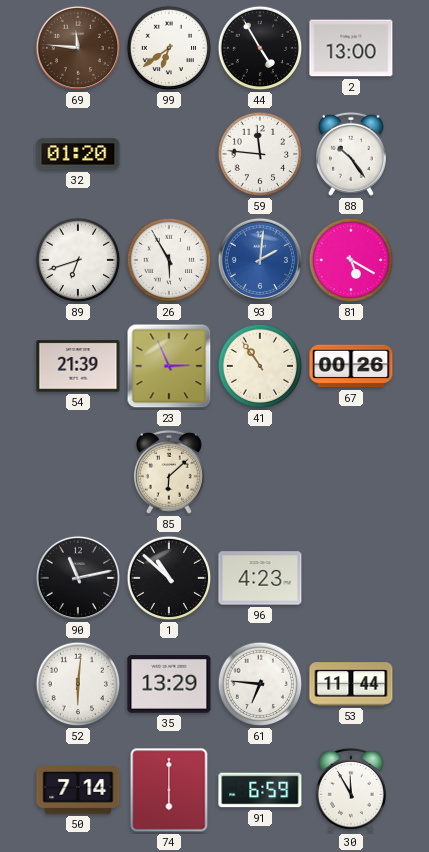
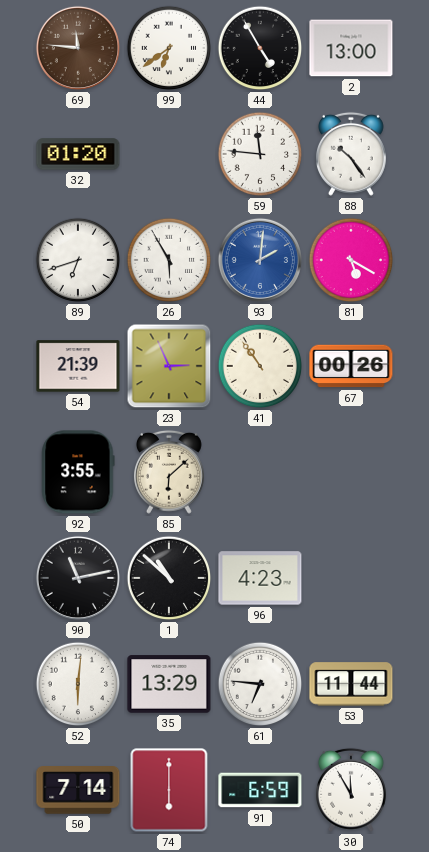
92: none -> 3:55
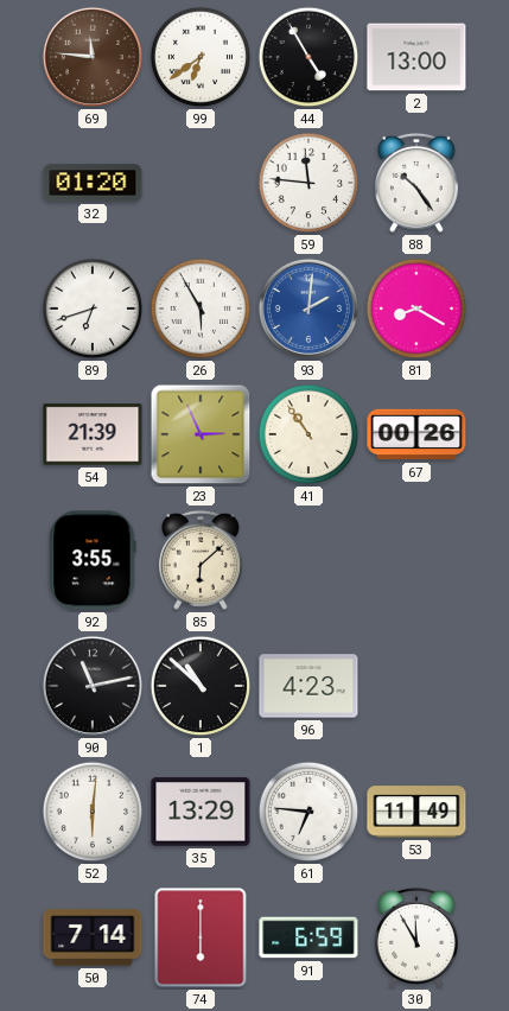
81: 5:20 -> 8:20
53: 11:44 -> 11:49
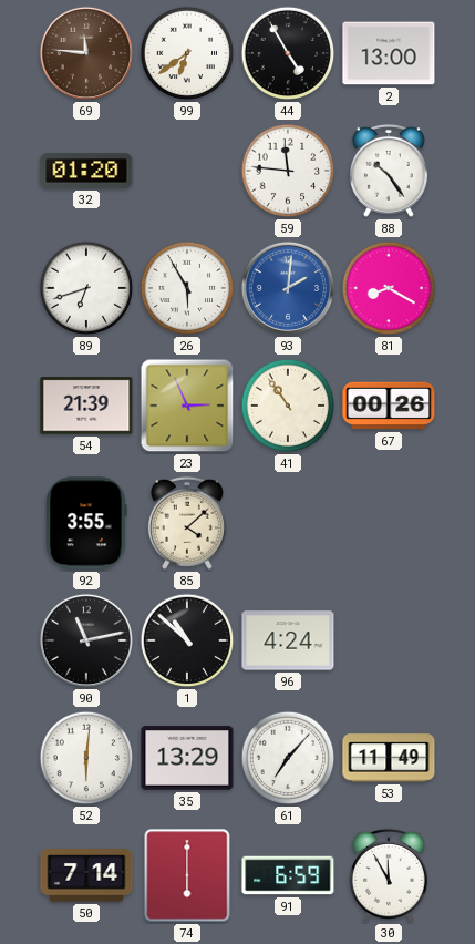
85: 6:08 -> 4:08
96: 4:23 -> 4:24
61: 6:46 -> 7:07
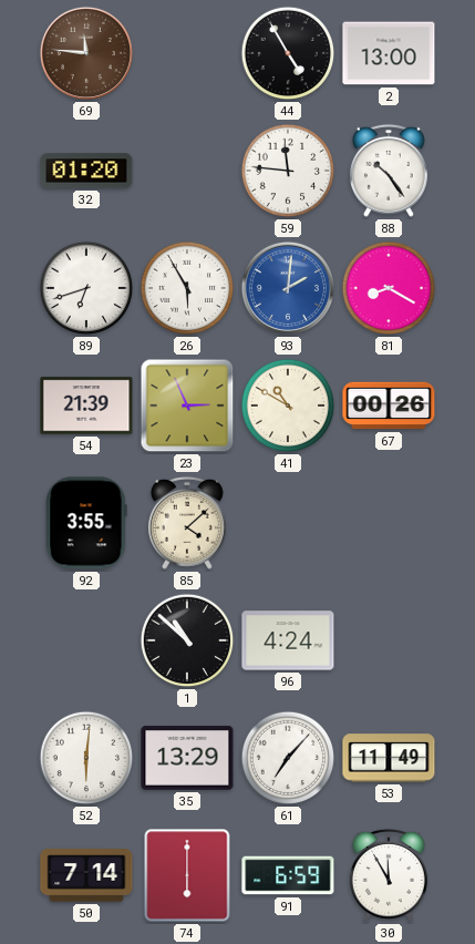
99: 6:39 -> none
41: 10:54 -> 10:50
90: 11:13 -> none
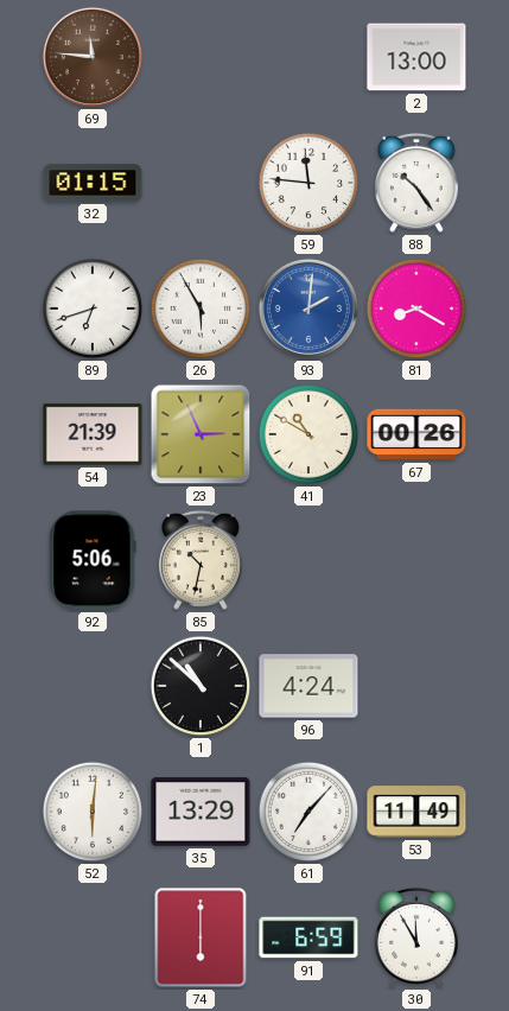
44: 4:55 -> none
32: 01:20 -> 01:15
92: 3:55 -> 5:06
85: 4:08 -> 10:32
50: 7:14 -> none
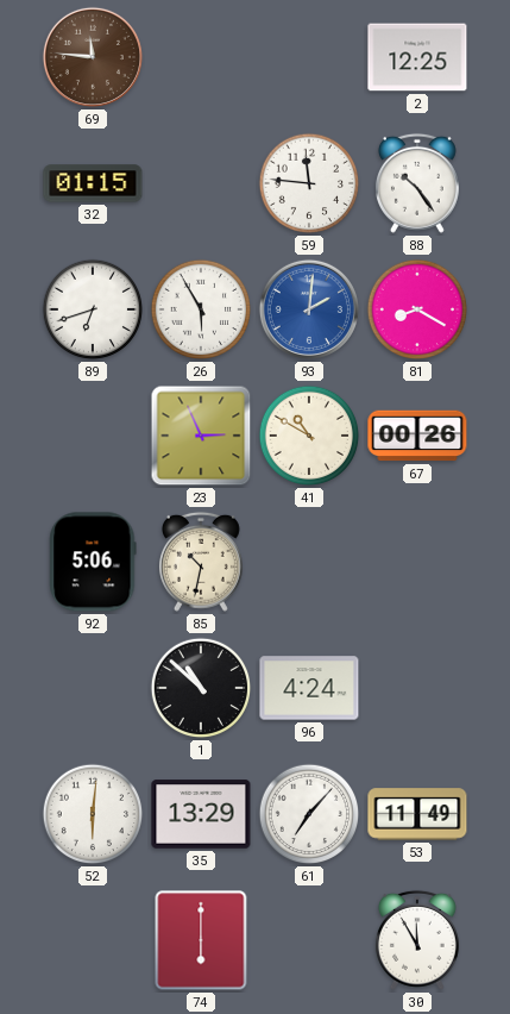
2: 13:00 -> 12:25
54: 21:39 -> none
91: 6:59 -> none
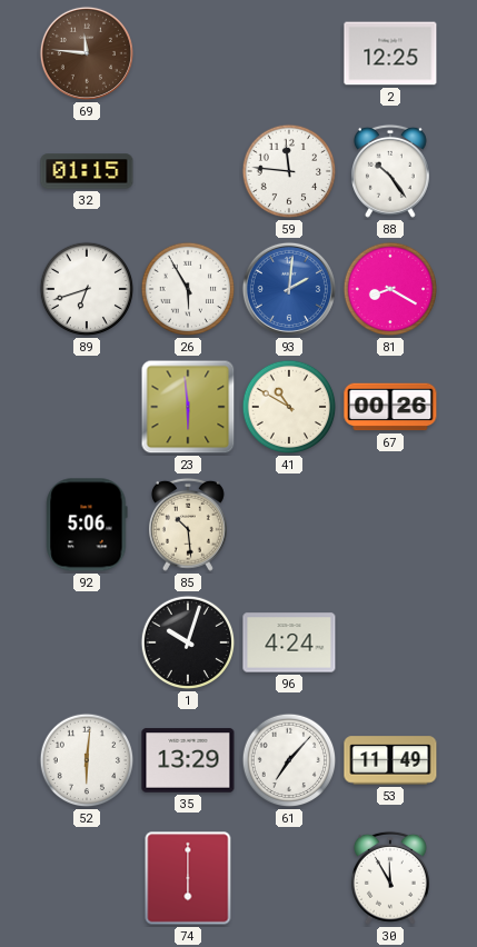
23: 2:56 -> 5:59
85: 10:32 -> 10:29
1: 10:52 -> 10:03
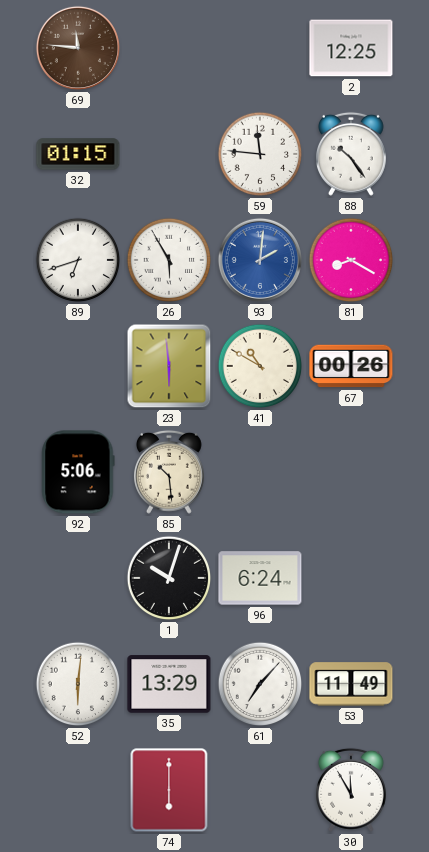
96: 4:24 -> 6:24
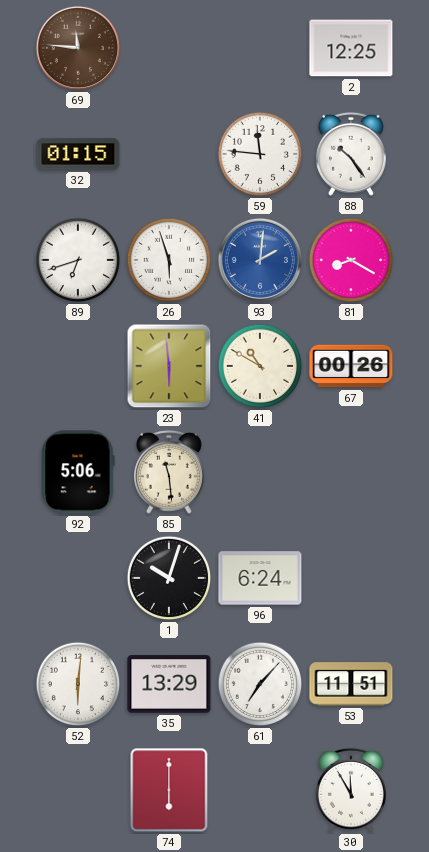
26: 5:55 -> 5:57
85: 10:29 -> 11:29
53: 11:49 -> 11:51
